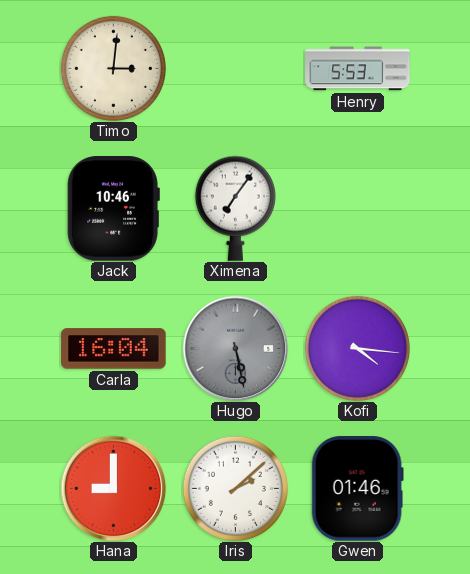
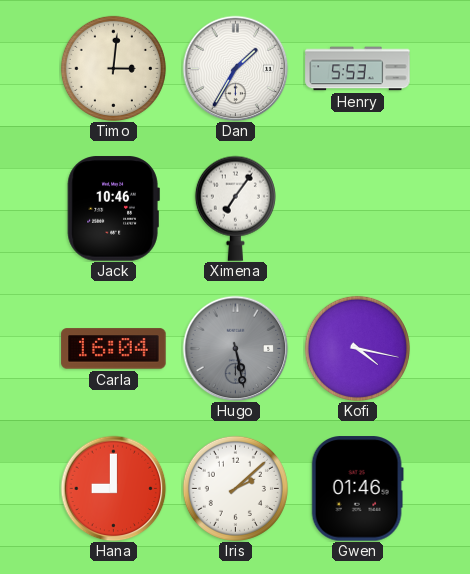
Dan: none -> 1:35
Kofi: 4:16 -> 4:17
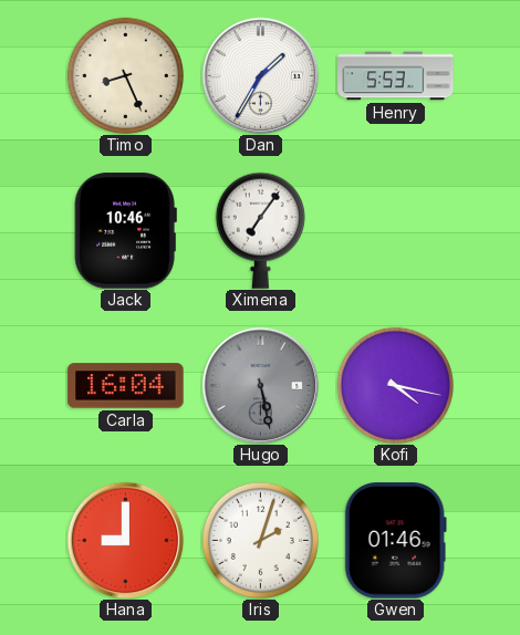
Timo: 3:01 -> 8:26
Iris: 2:08 -> 2:03
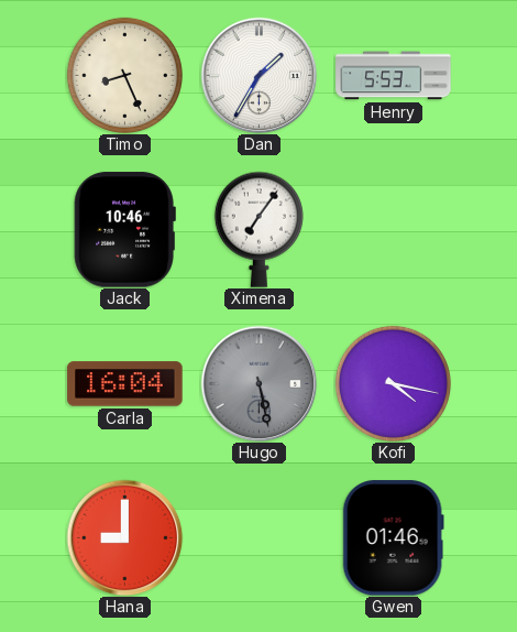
Iris: 2:03 -> none
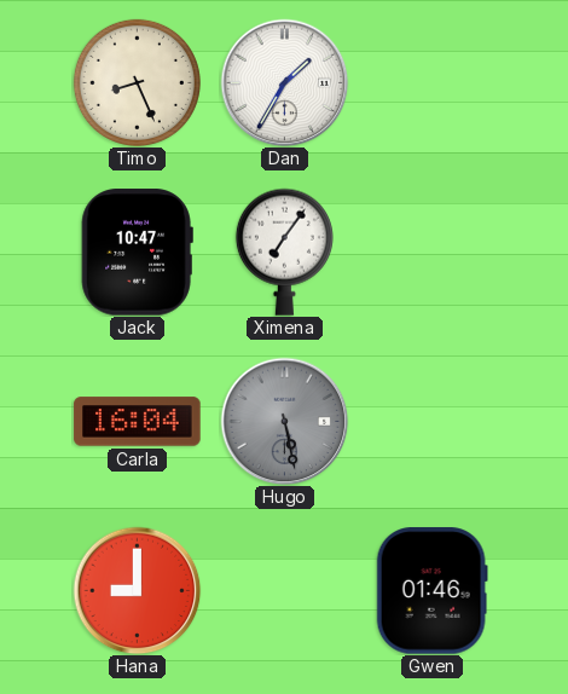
Henry: 5:53 -> none
Jack: 10:46 -> 10:47
Kofi: 4:17 -> none
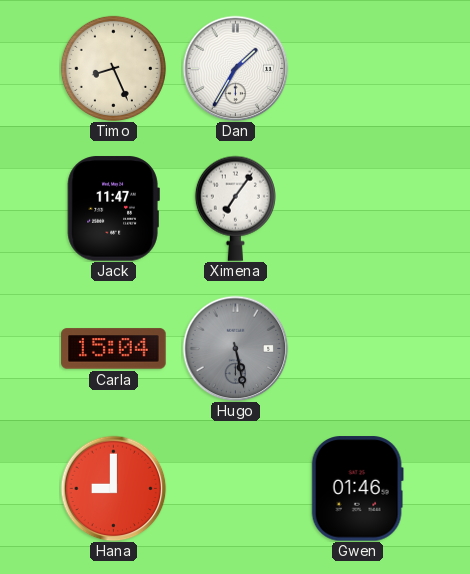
Jack: 10:47 -> 11:47
Carla: 16:04 -> 15:04
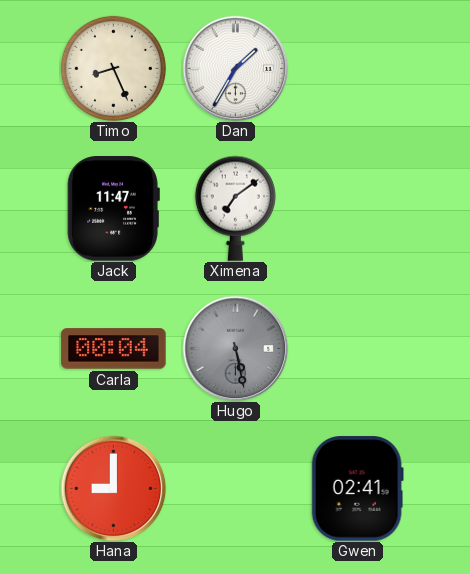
Ximena: 7:06 -> 7:09
Carla: 15:04 -> 00:04
Gwen: 01:46 -> 02:41
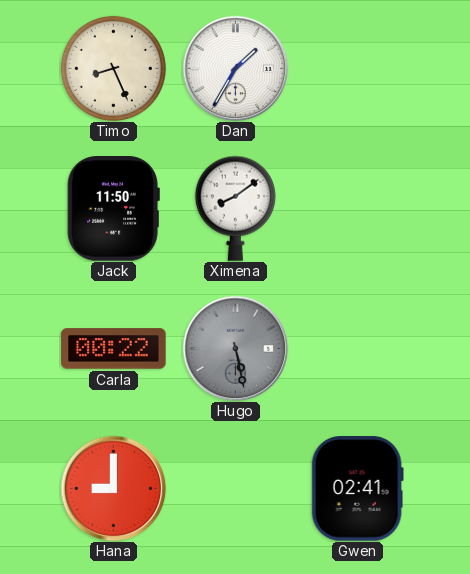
Jack: 11:47 -> 11:50
Ximena: 7:09 -> 8:09
Carla: 00:04 -> 00:22
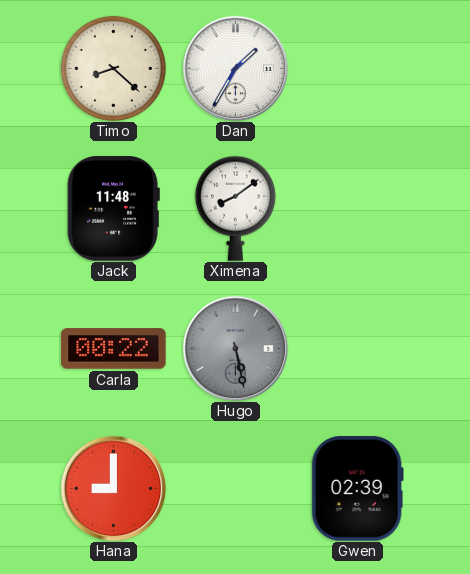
Timo: 8:26 -> 8:22
Jack: 11:50 -> 11:48
Gwen: 02:41 -> 02:39
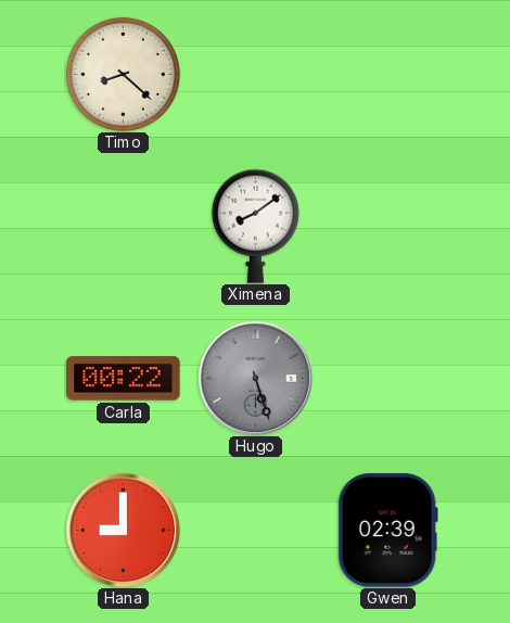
Dan: 1:35 -> none
Jack: 11:48 -> none
Hugo: 5:28 -> 5:27
